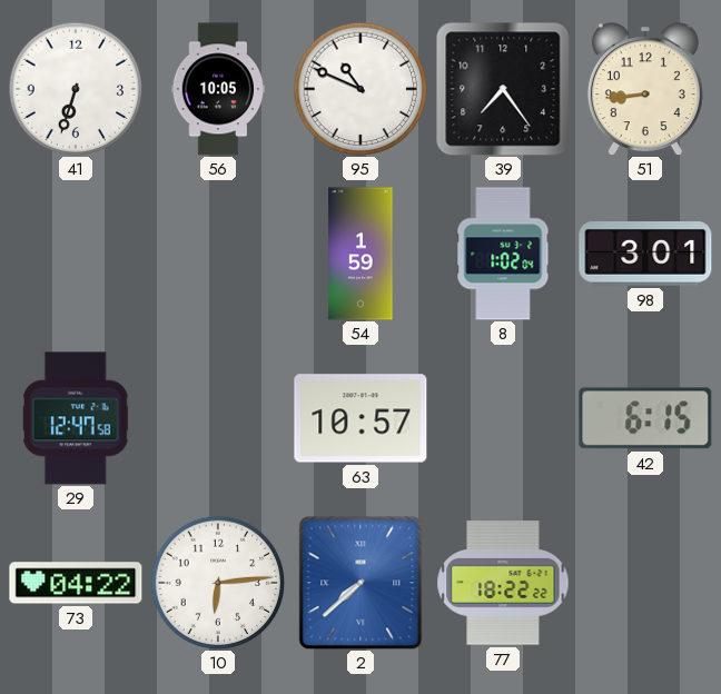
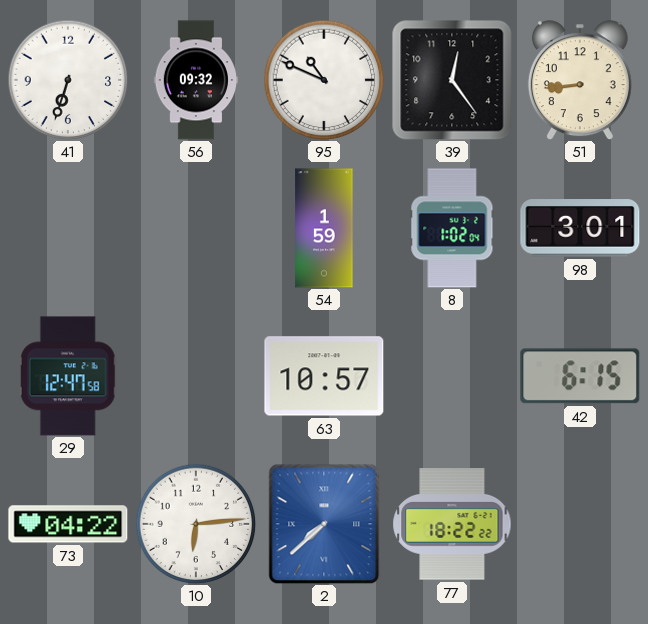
56: 10:05 -> 09:32
39: 7:24 -> 12:24
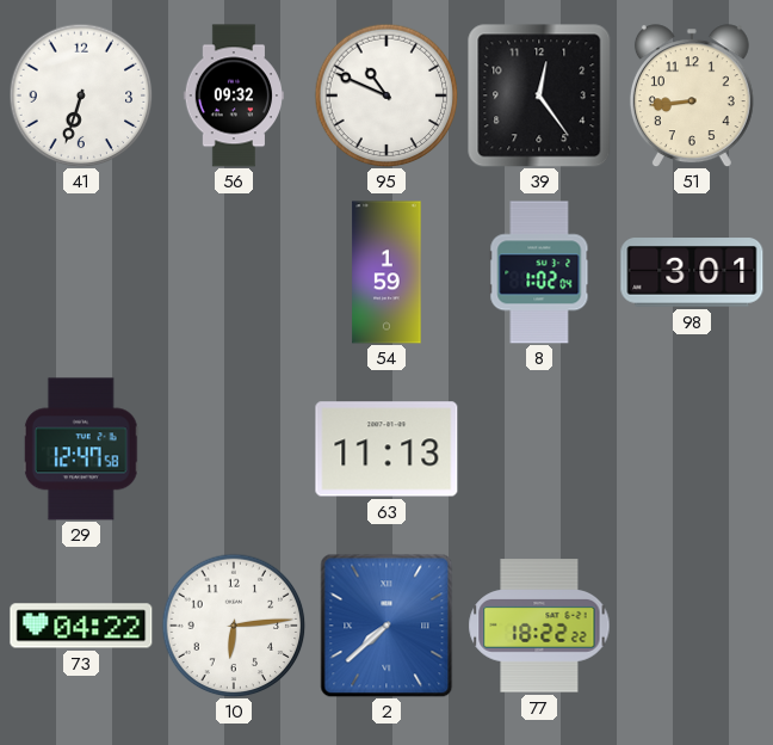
63: 10:57 -> 11:13
42: 6:15 -> none
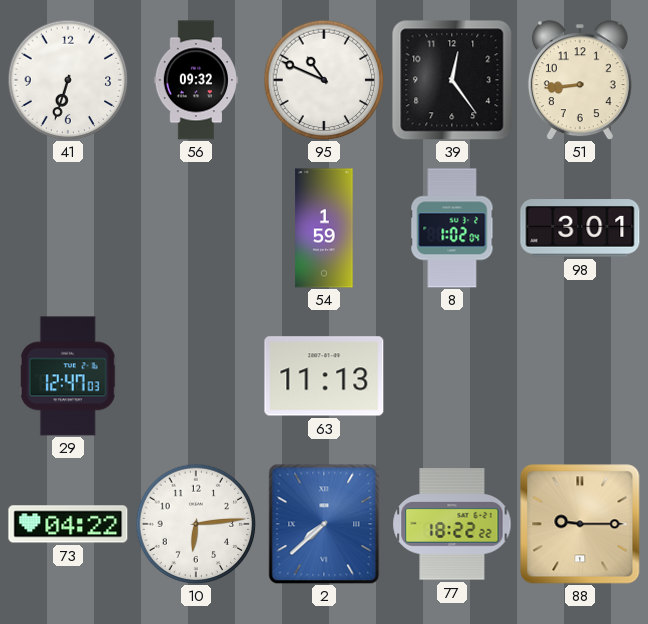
29: 12:47:58 -> 12:47:03
88: none -> 9:15
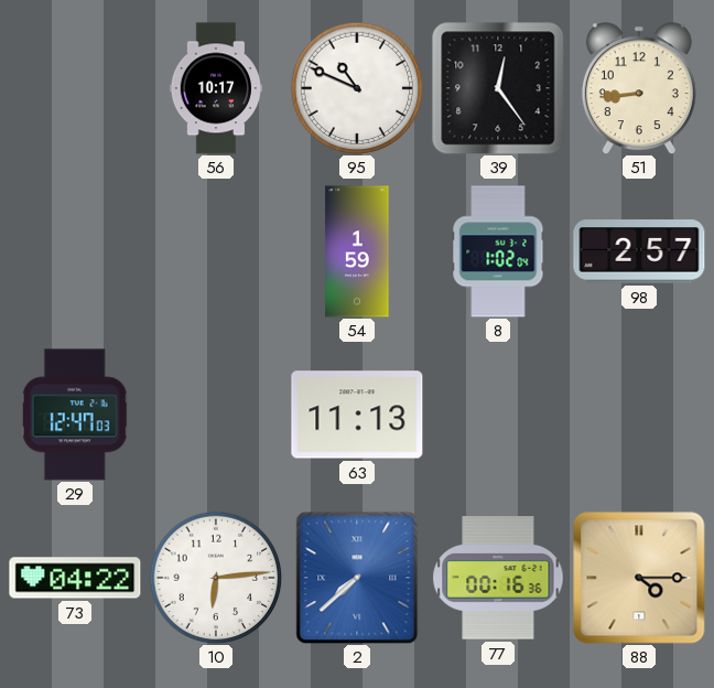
41: 6:33 -> none
56: 09:32 -> 10:17
98: 3:01 -> 2:57
77: 18:22 -> 00:16
88: 9:15 -> 4:15
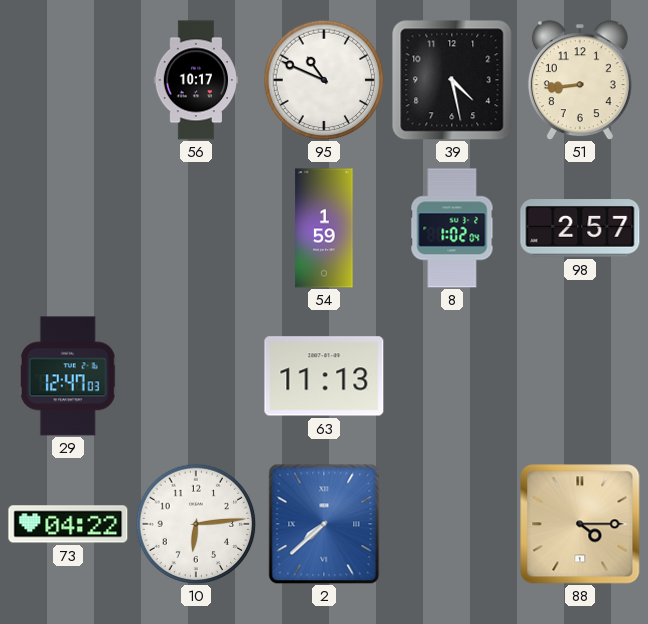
39: 12:24 -> 4:28
77: 00:16 -> none
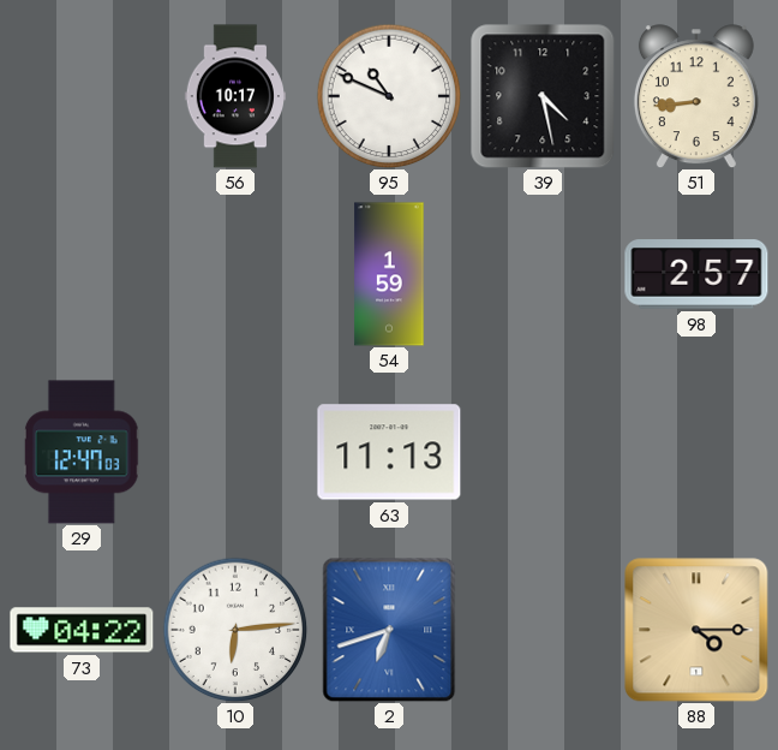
8: 1:02 -> none
2: 7:38 -> 6:42
